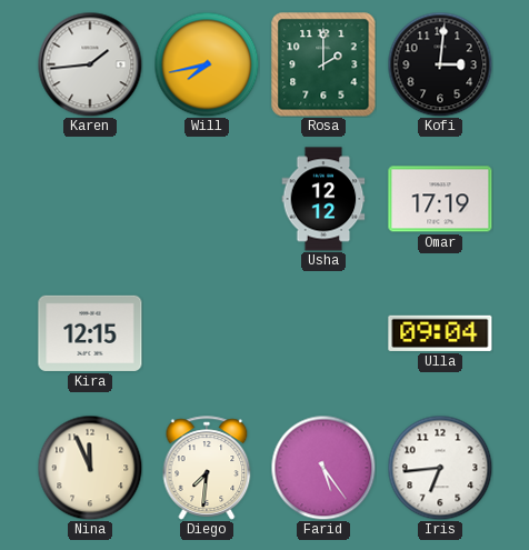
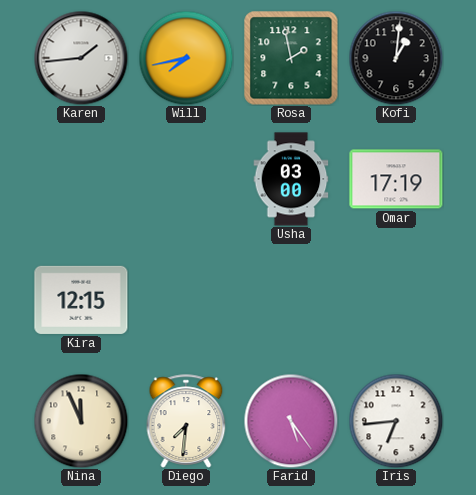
Rosa: 2:00 -> 1:58
Kofi: 3:01 -> 1:01
Usha: 12:12 -> 03:00
Ulla: 09:04 -> none
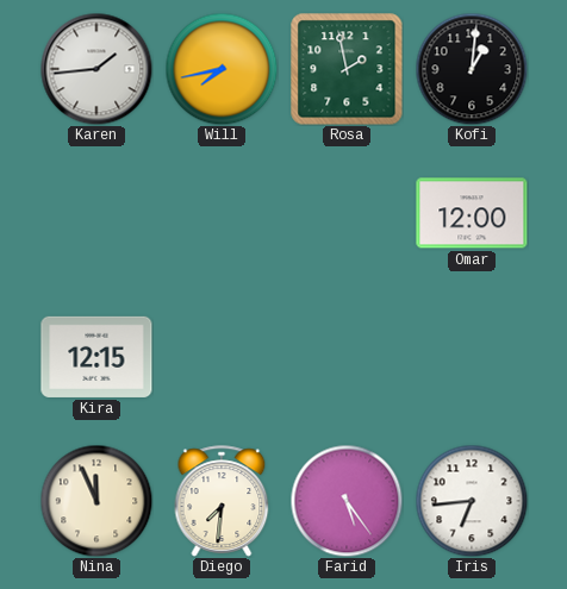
Usha: 03:00 -> none
Omar: 17:19 -> 12:00
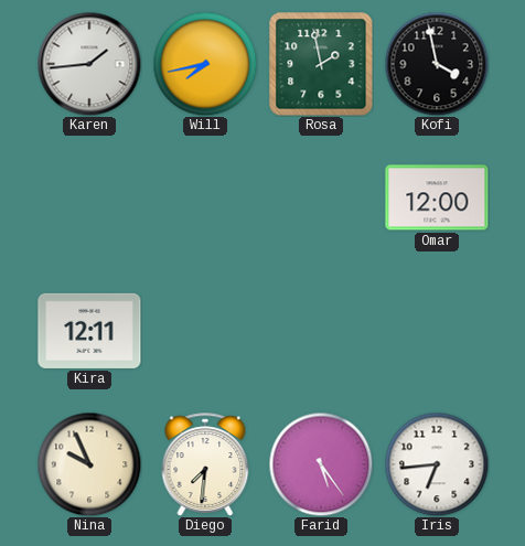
Kofi: 1:01 -> 3:58
Kira: 12:15 -> 12:11
Nina: 11:56 -> 9:56
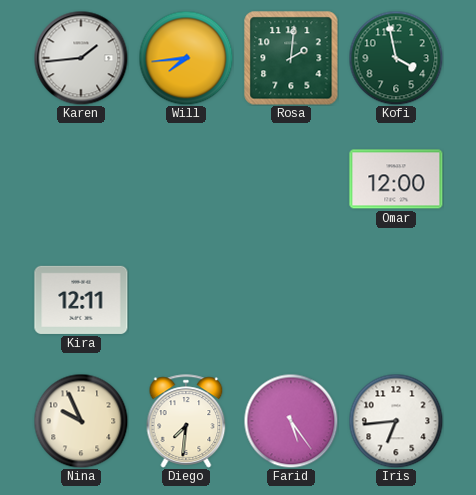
Will: 7:43 -> 7:44
Rosa: 1:58 -> 2:01
Kofi dial: black -> green
